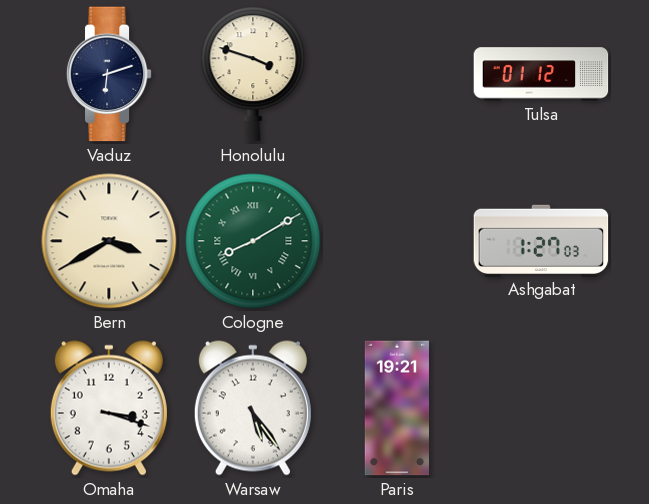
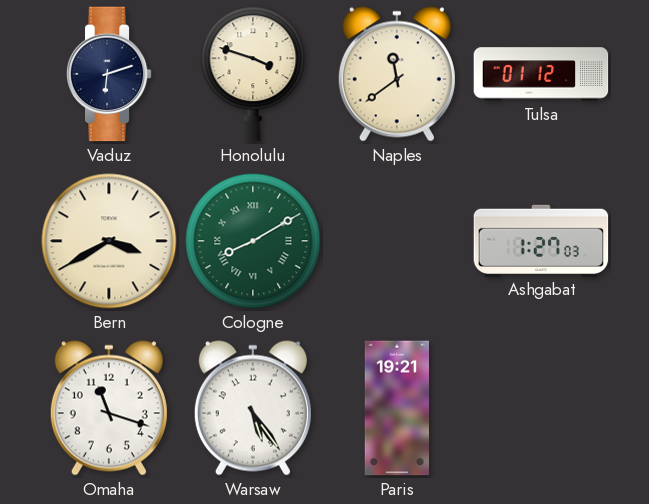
Naples: none -> 11:39
Omaha: 3:18 -> 11:18
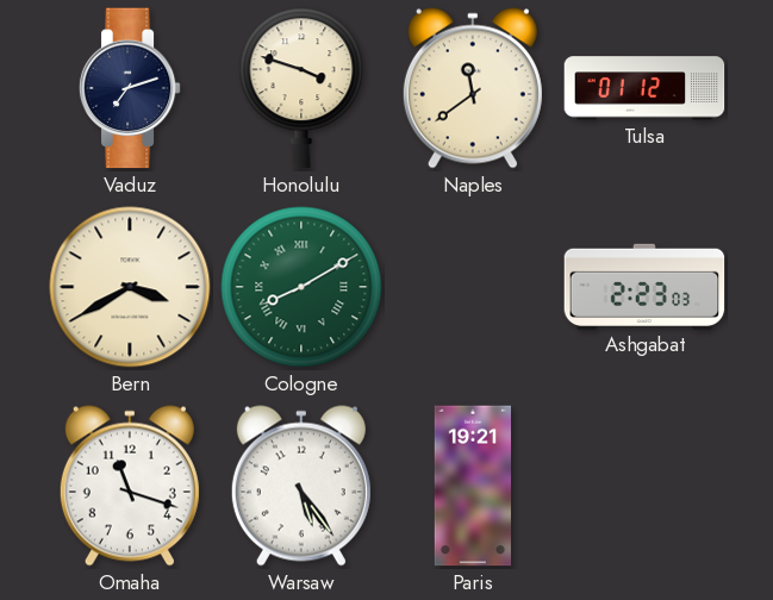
Vaduz: 6:12 -> 7:12
Ashgabat: 1:27 -> 2:23
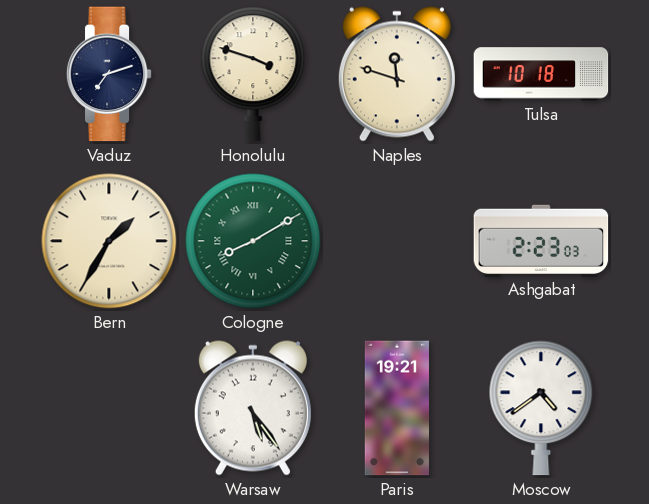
Naples: 11:39 -> 11:48
Tulsa: 01:12 -> 10:18
Bern: 3:40 -> 1:35
Omaha: 11:18 -> none
Moscow: none -> 4:39
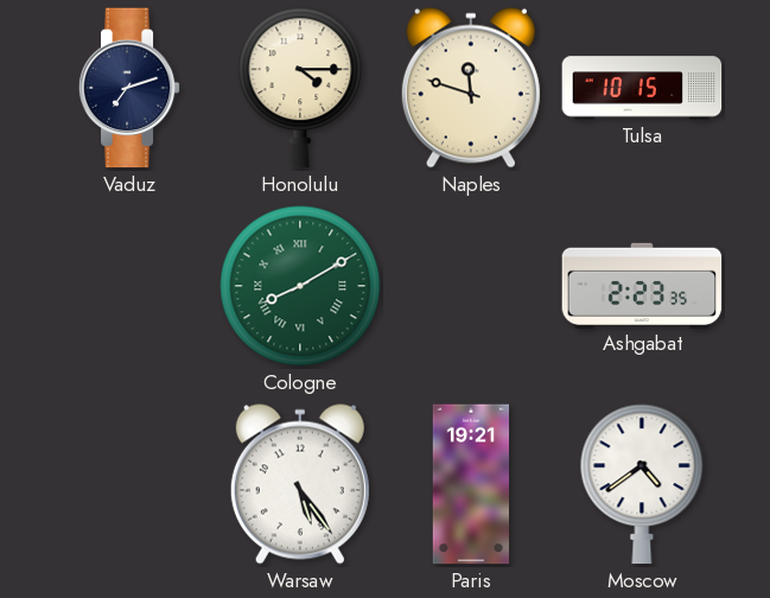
Honolulu: 3:48 -> 4:15
Tulsa: 10:18 -> 10:15
Bern: 1:35 -> none
Ashgabat: 2:23:03 -> 2:23:35
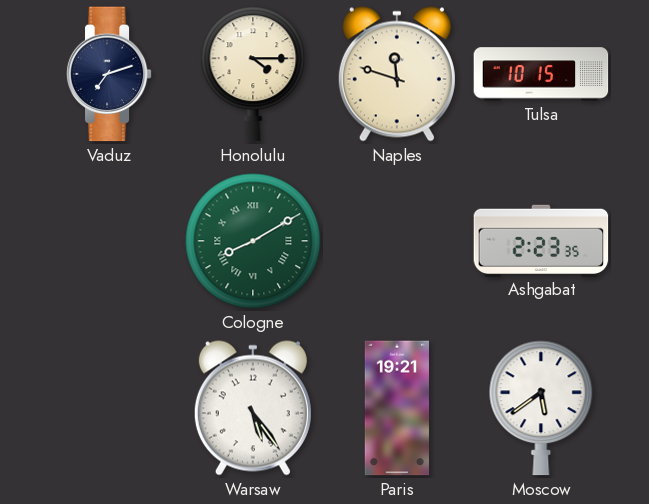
Moscow: 4:39 -> 5:39
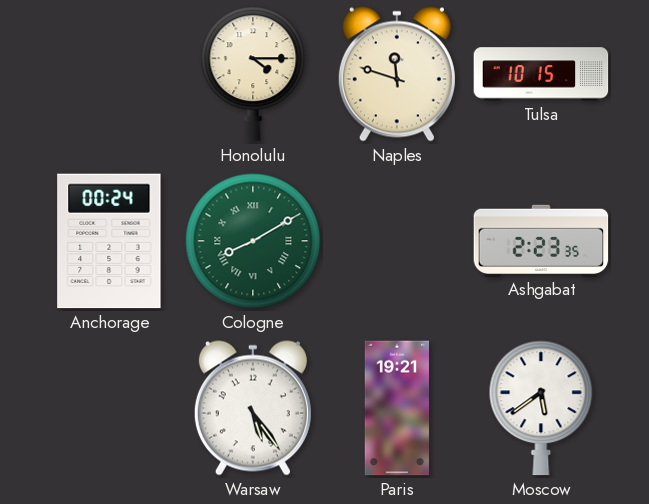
Vaduz: 7:12 -> none
Anchorage: none -> 00:24
